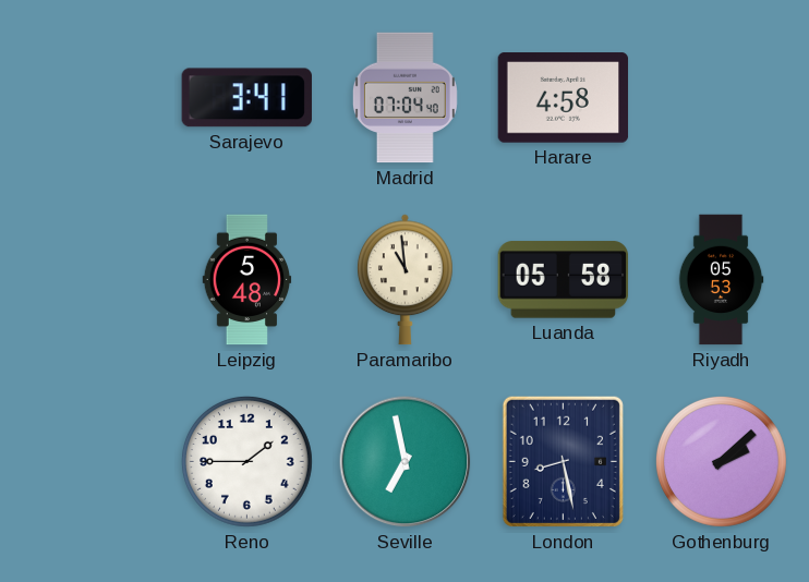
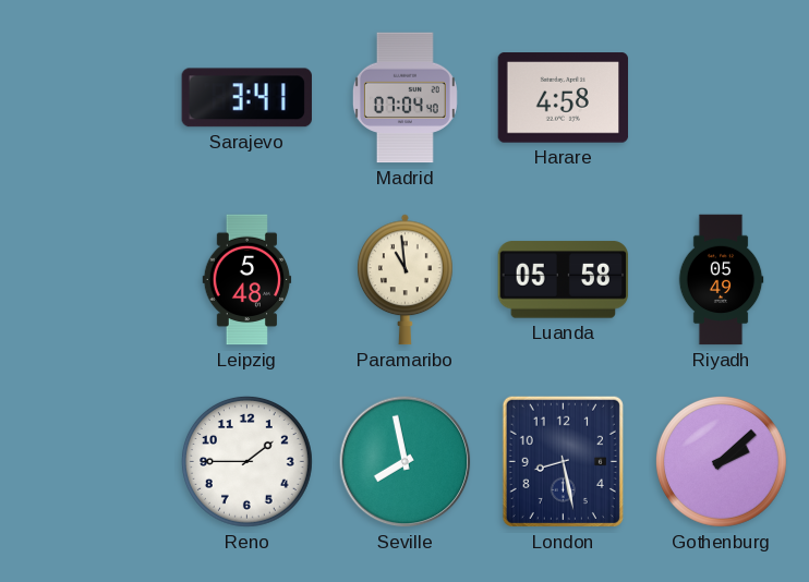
Riyadh: 05:53 -> 05:49
Seville: 6:58 -> 7:58
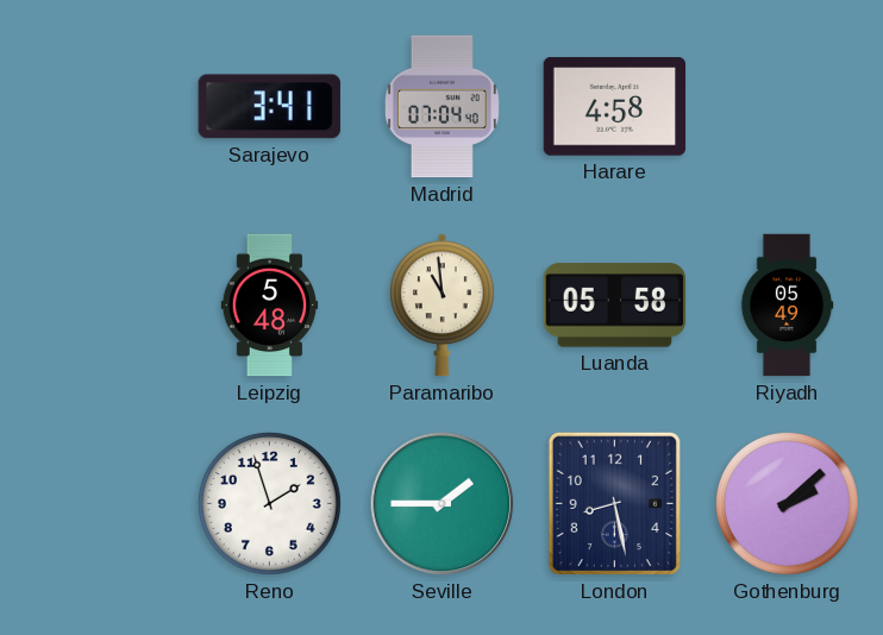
Reno: 1:45 -> 1:57
Seville: 7:58 -> 1:45
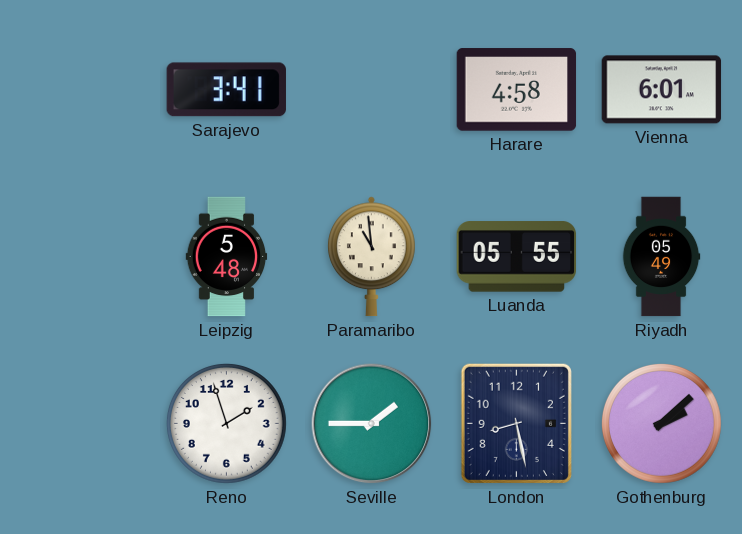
Madrid: 07:04 -> none
Vienna: none -> 6:01
Luanda: 05:58 -> 05:55
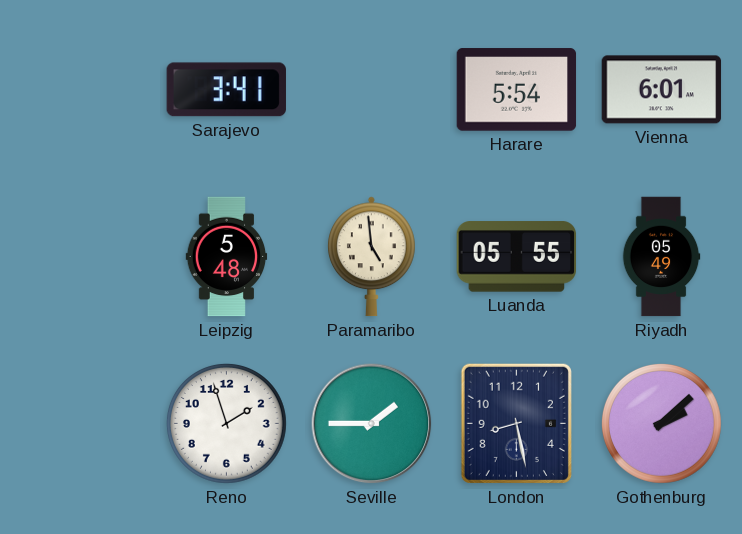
Harare: 4:58 -> 5:54
Paramaribo: 10:59 -> 4:59
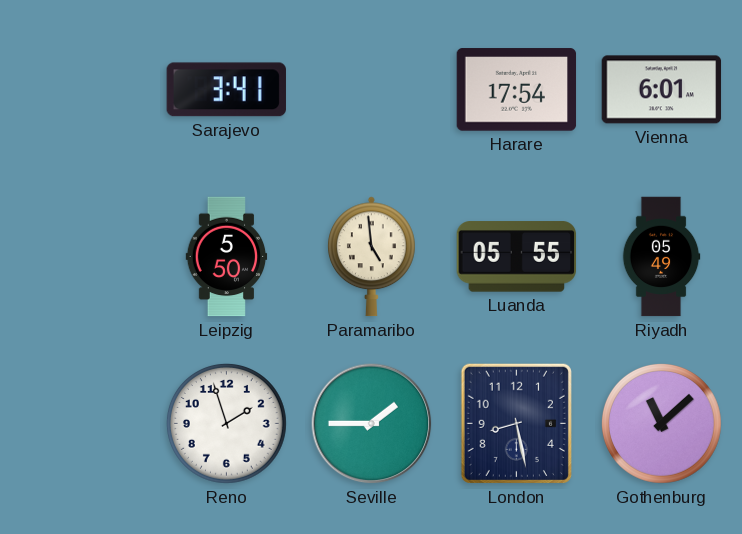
Harare: 5:54 -> 17:54
Leipzig: 5:48 -> 5:50
Gothenburg: 2:08 -> 11:08
